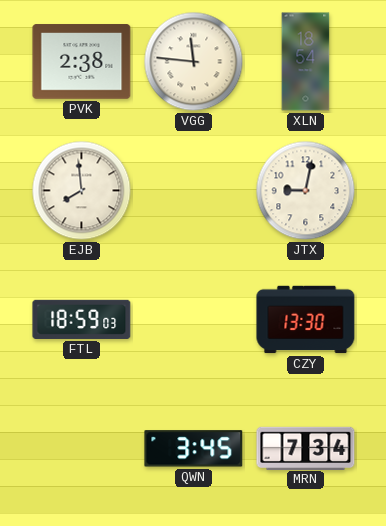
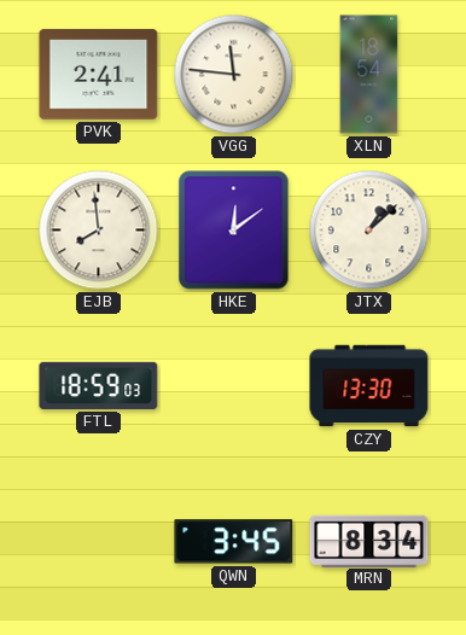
PVK: 2:38 -> 2:41
HKE: none -> 12:09
JTX: 9:02 -> 1:08
MRN: 7:34 -> 8:34
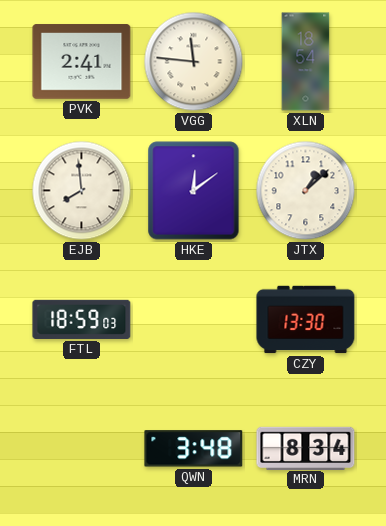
QWN: 3:45 -> 3:48
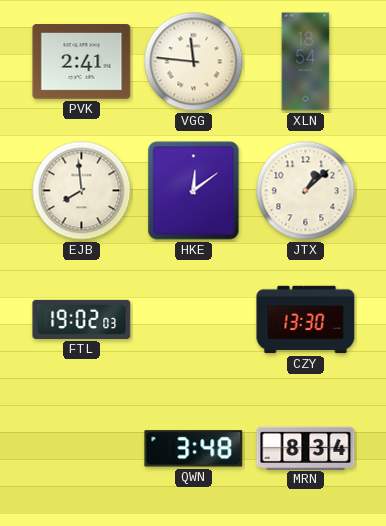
FTL: 18:59 -> 19:02
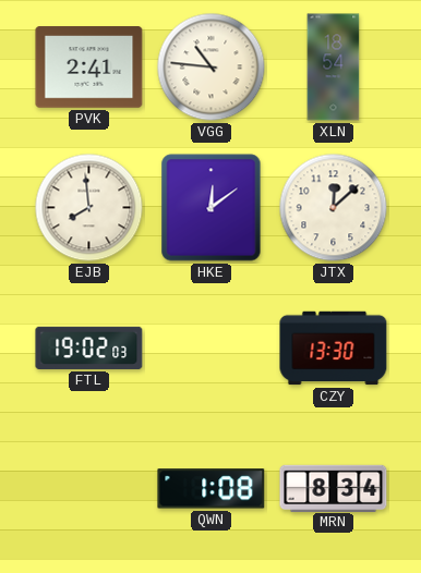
VGG: 11:46 -> 10:46
JTX: 1:08 -> 12:08
QWN: 3:48 -> 1:08
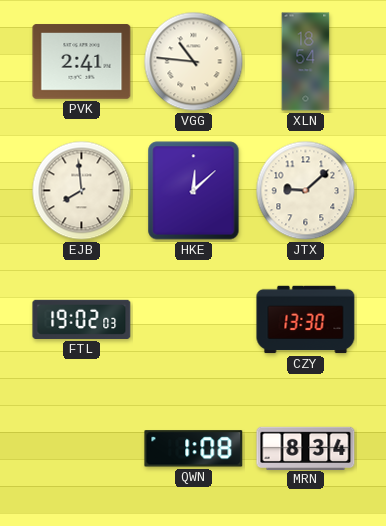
HKE: 12:09 -> 12:08
JTX: 12:08 -> 9:08
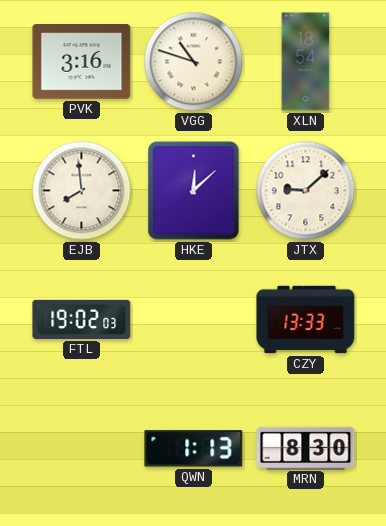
PVK: 2:41 -> 3:16
VGG: 10:46 -> 10:48
CZY: 13:30 -> 13:33
QWN: 1:08 -> 1:13
MRN: 8:34 -> 8:30
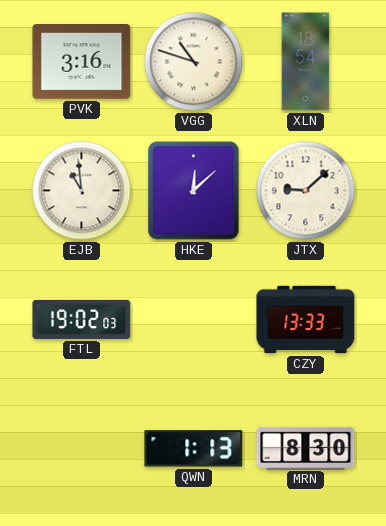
EJB: 7:59 -> 10:59
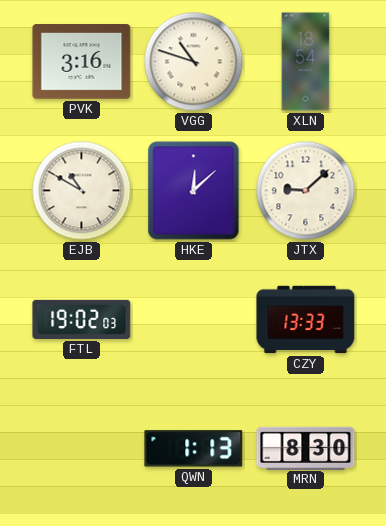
EJB: 10:59 -> 10:50
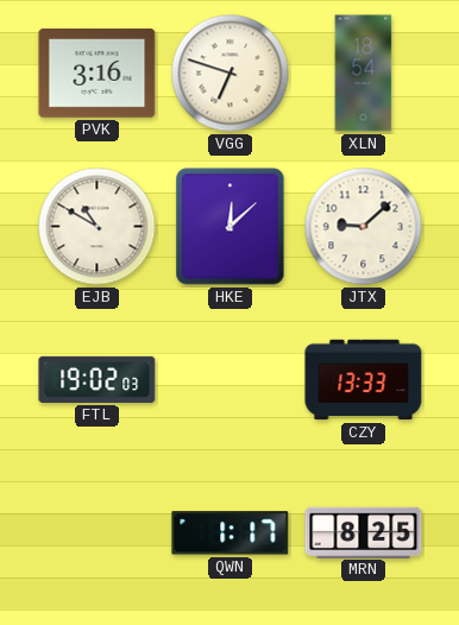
VGG: 10:48 -> 6:48
QWN: 1:13 -> 1:17
MRN: 8:30 -> 8:25
